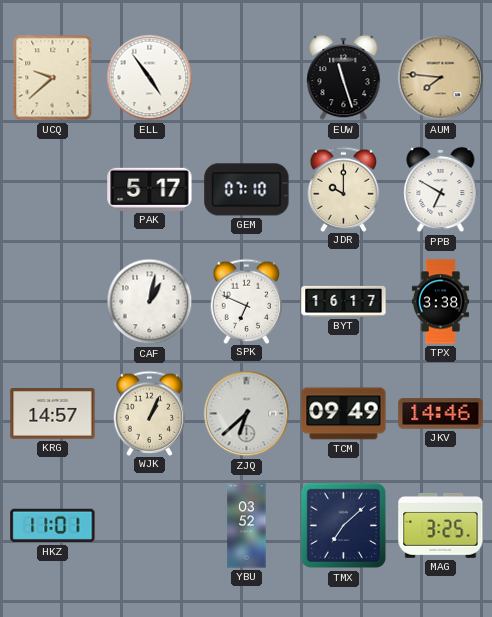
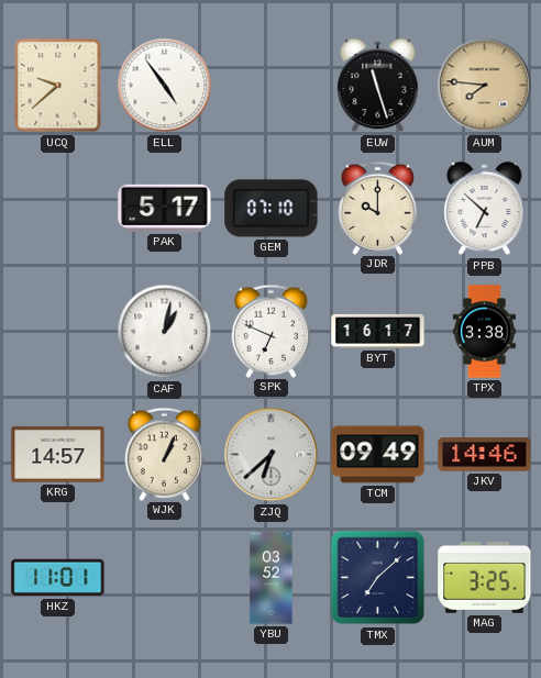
PPB: 6:50 -> 6:52
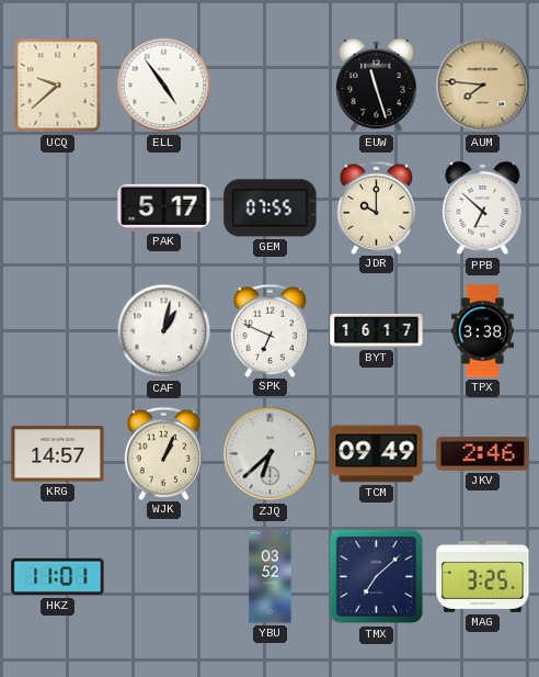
GEM: 07:10 -> 07:55
JKV: 14:46 -> 2:46
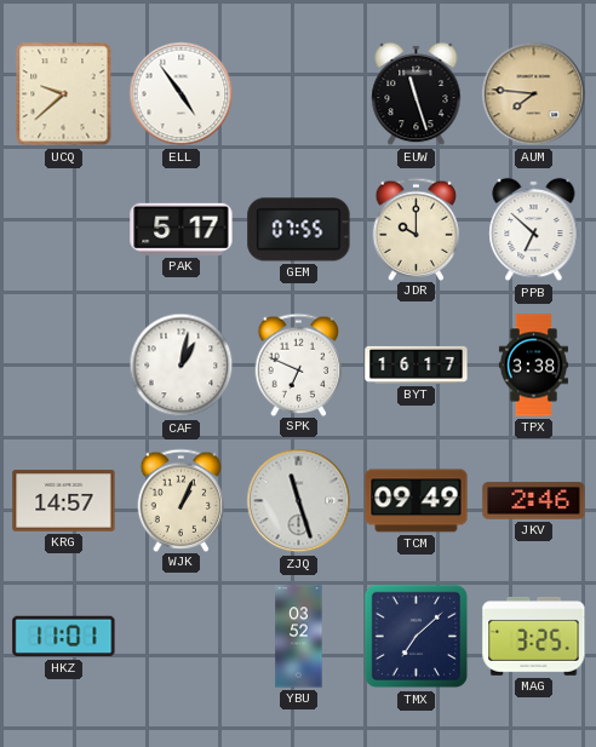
ZJQ: 6:38 -> 11:27
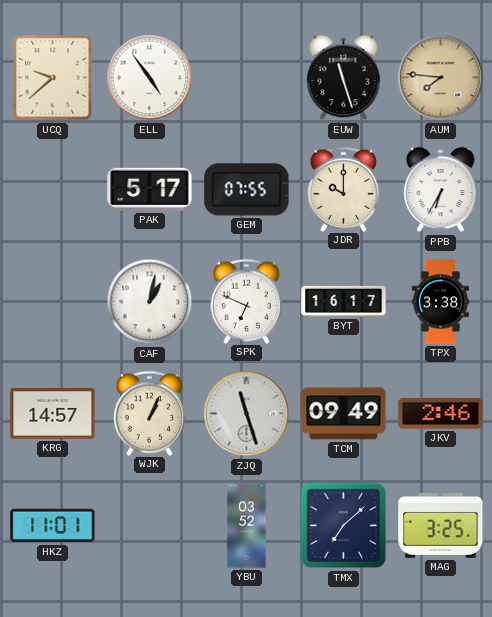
PPB: 6:52 -> 6:35
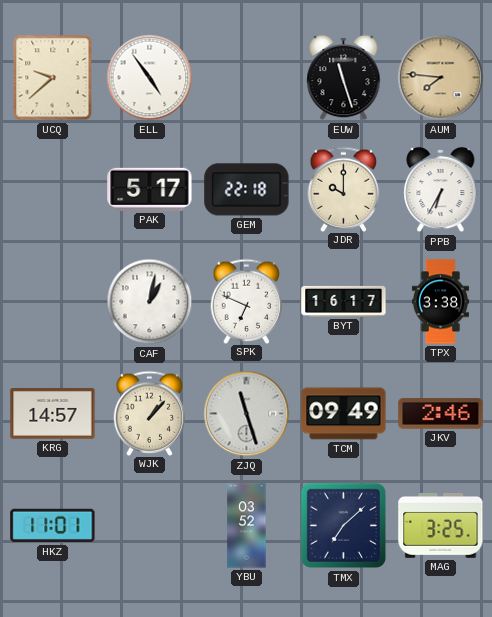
GEM: 07:55 -> 22:18
WJK: 1:04 -> 1:07
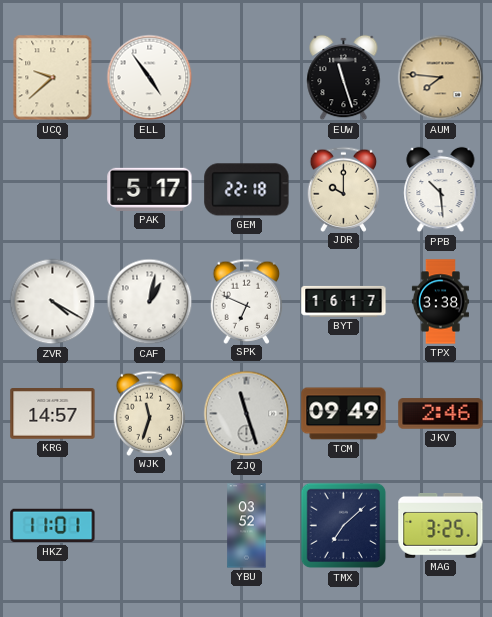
PPB: 6:35 -> 10:29
ZVR: none -> 4:20
WJK: 1:07 -> 11:33
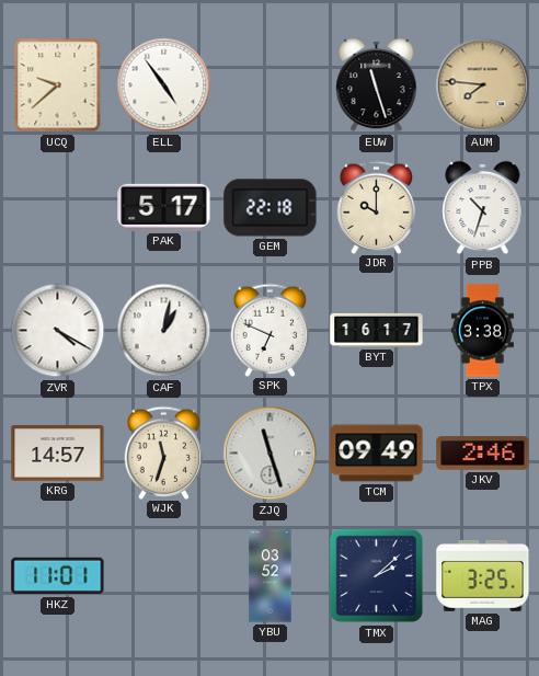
PPB: 10:29 -> 10:33
TMX: 7:08 -> 2:08
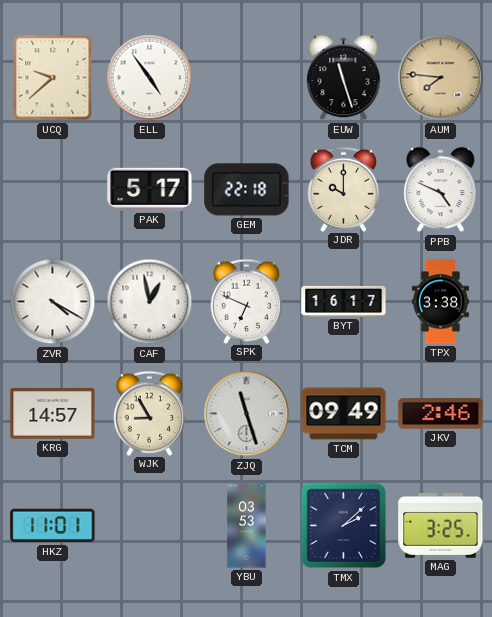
PPB: 10:33 -> 4:49
CAF: 1:02 -> 12:58
WJK: 11:33 -> 8:55
YBU: 03:52 -> 03:53
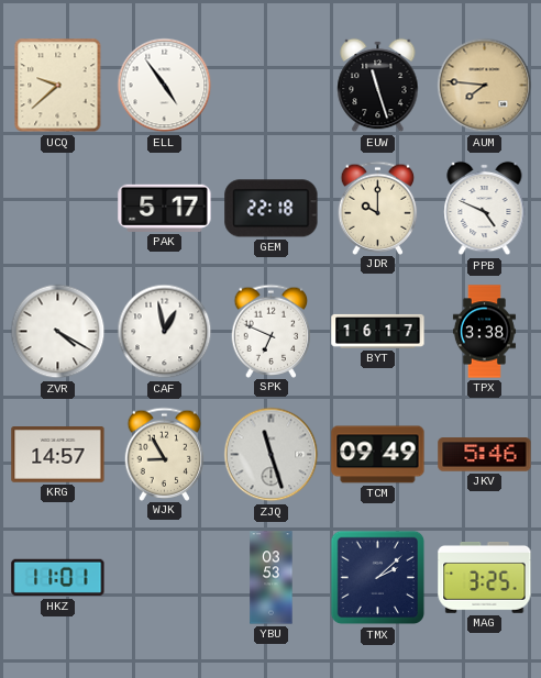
JKV: 2:46 -> 5:46
